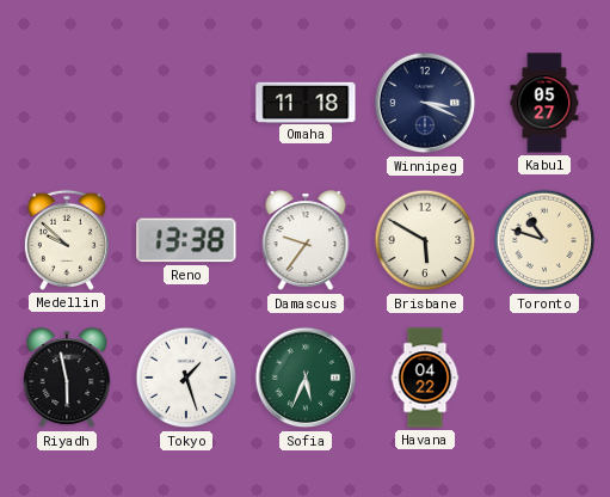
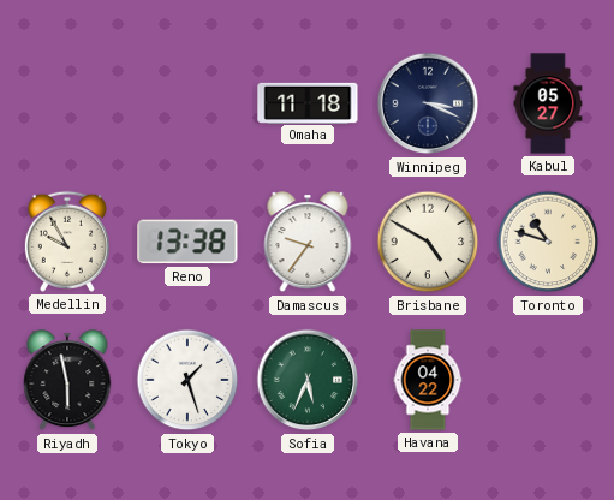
Medellin: 9:52 -> 9:55
Brisbane: 5:50 -> 4:50
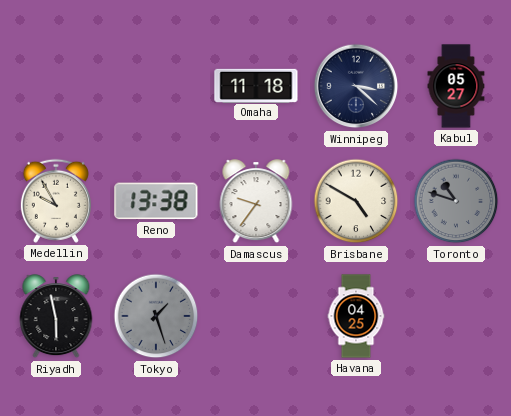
Winnipeg: 3:19 -> 3:22
Toronto dial: cream -> grey
Tokyo dial: white -> grey
Sofia: 5:34 -> none
Havana: 04:22 -> 04:25
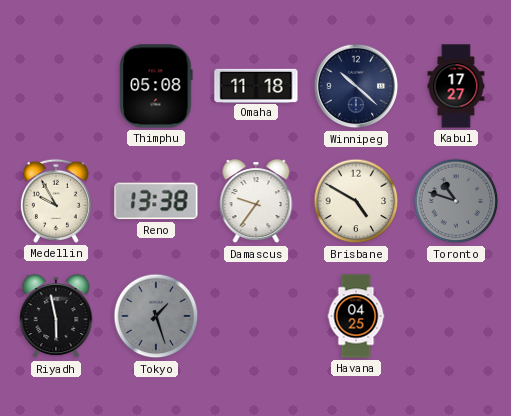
Thimphu: none -> 05:08
Winnipeg: 3:22 -> 10:22
Kabul: 05:27 -> 17:27
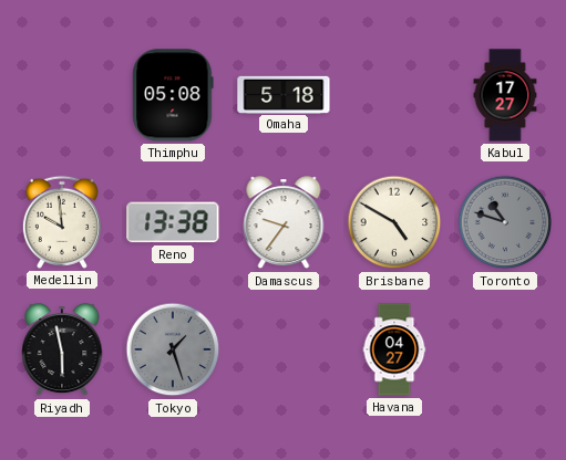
Omaha: 11:18 -> 5:18
Winnipeg: 10:22 -> none
Medellin: 9:55 -> 9:59
Havana: 04:25 -> 04:27
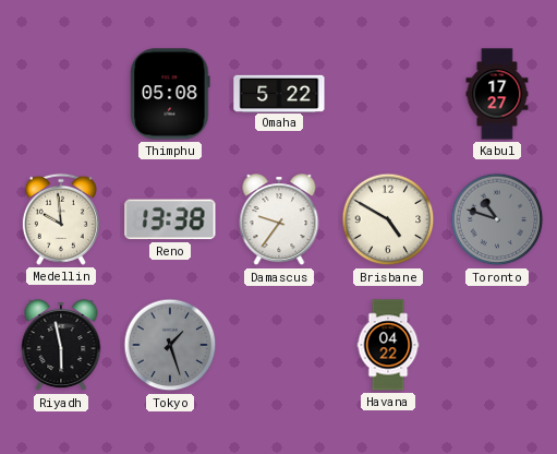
Omaha: 5:18 -> 5:22
Havana: 04:27 -> 04:22
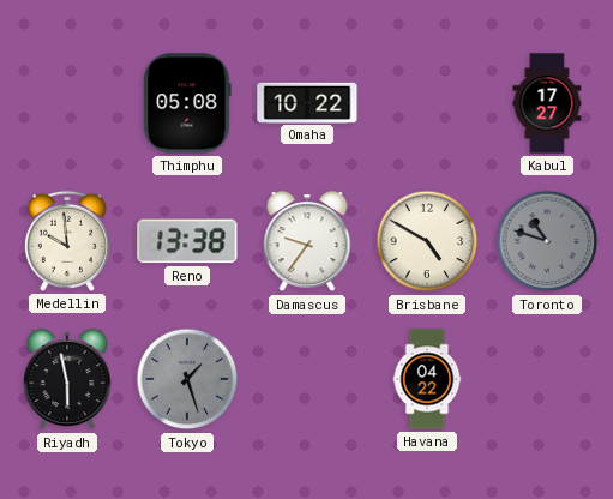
Omaha: 5:22 -> 10:22
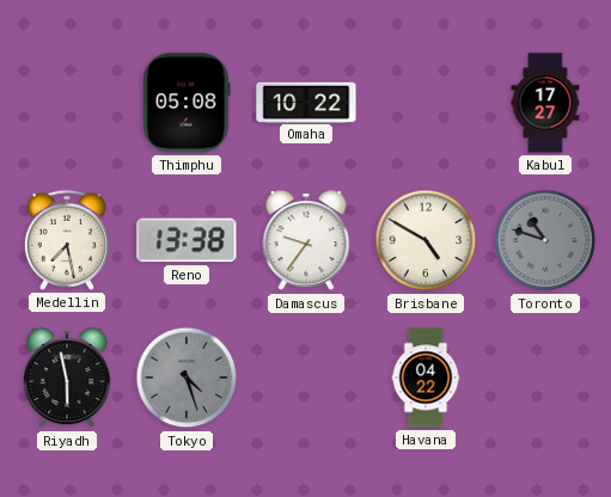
Medellin: 9:59 -> 7:28
Tokyo: 1:27 -> 4:27
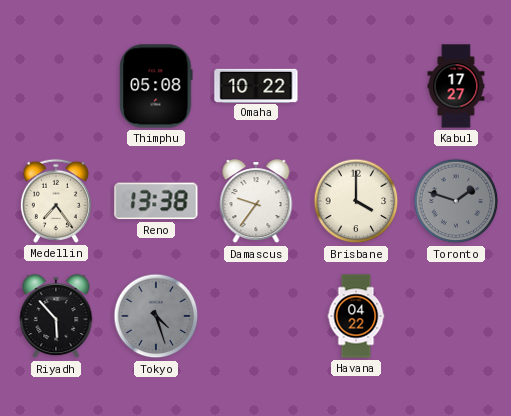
Medellin: 7:28 -> 7:24
Brisbane: 4:50 -> 4:00
Toronto: 10:48 -> 1:48
Riyadh: 5:58 -> 5:53
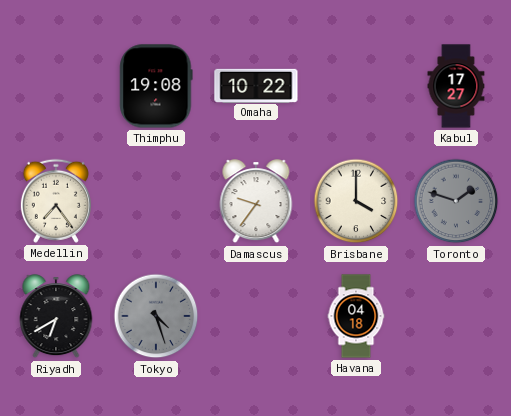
Thimphu: 05:08 -> 19:08
Reno: 13:38 -> none
Riyadh: 5:53 -> 6:40
Havana: 04:22 -> 04:18
